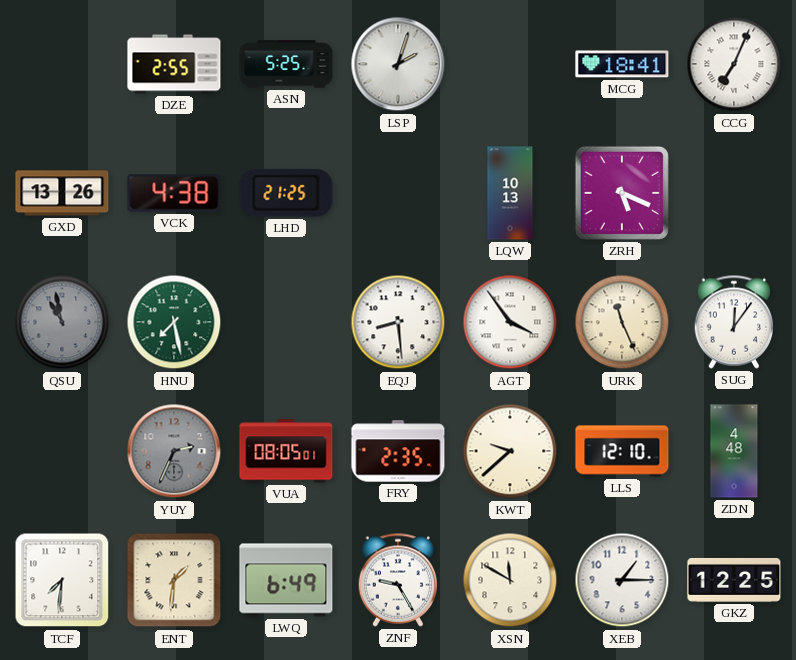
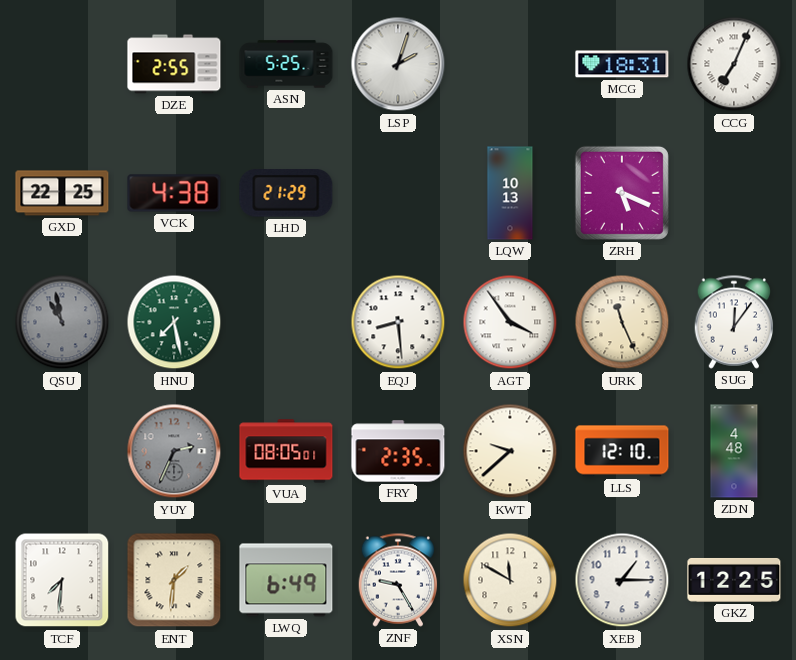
MCG: 18:41 -> 18:31
GXD: 13:26 -> 22:25
LHD: 21:25 -> 21:29
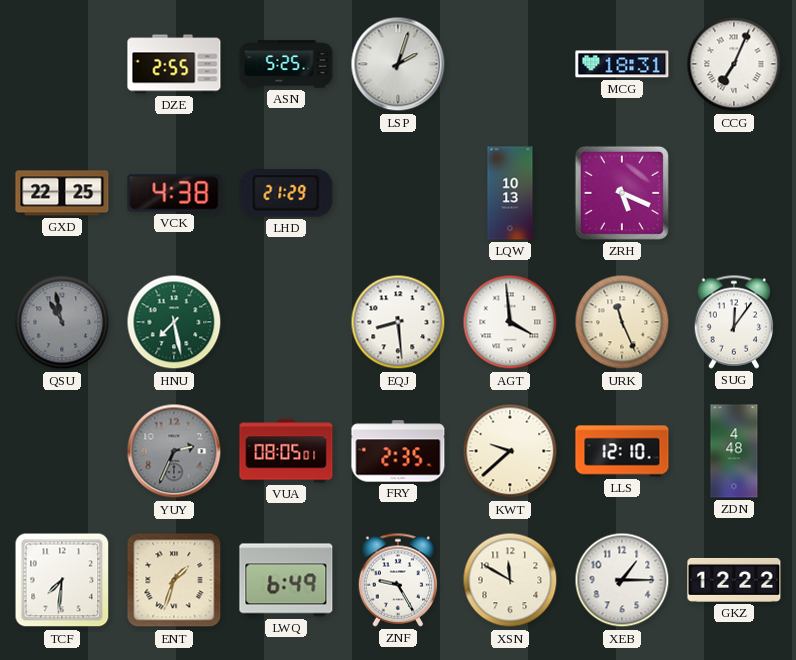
AGT: 3:54 -> 3:59
ENT: 1:31 -> 1:33
GKZ: 12:25 -> 12:22
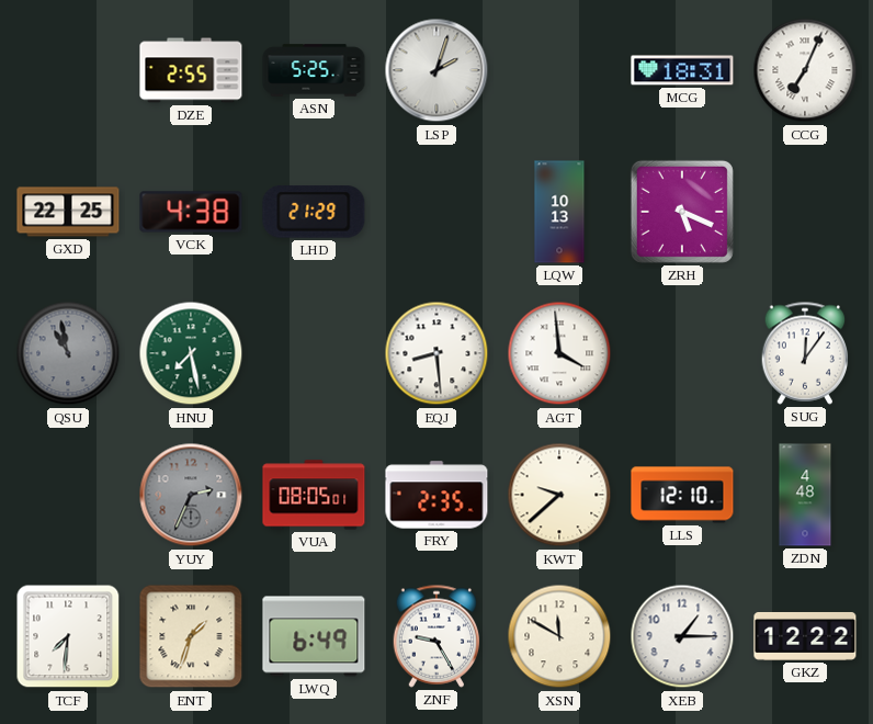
URK: 11:26 -> none
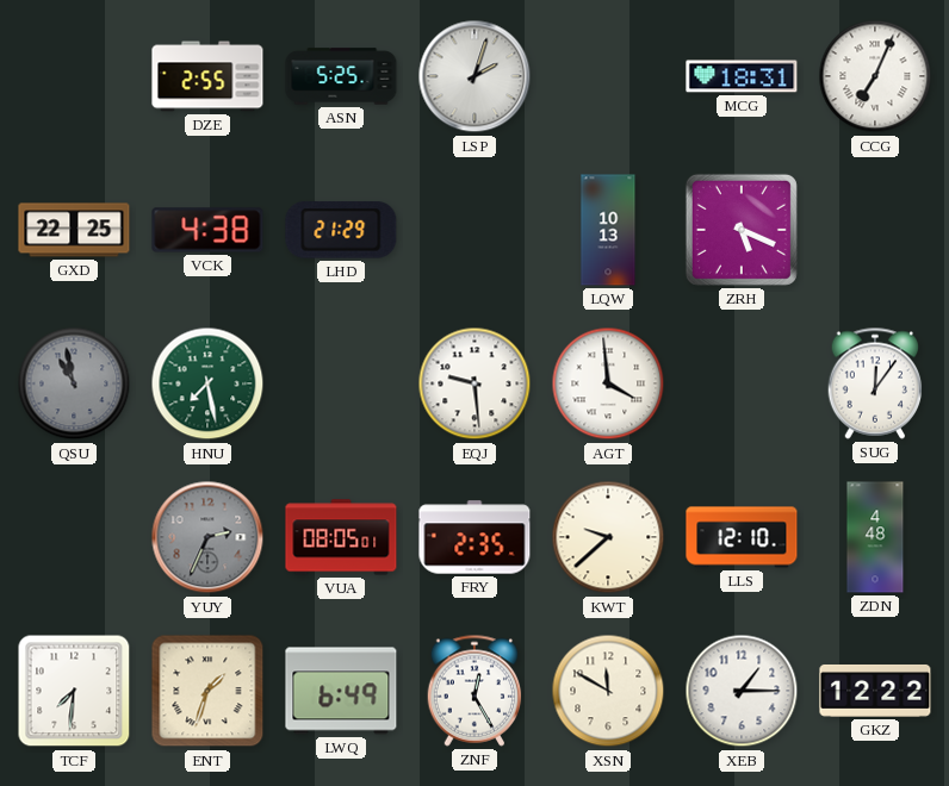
EQJ: 8:29 -> 9:29
ZNF: 9:25 -> 12:25
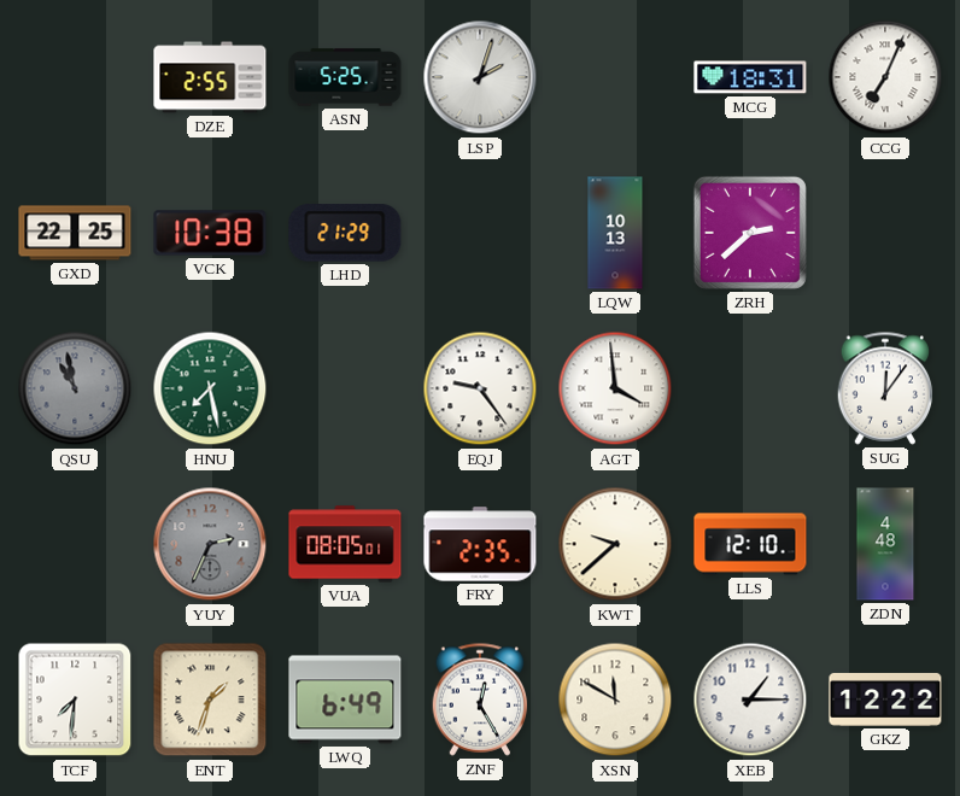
VCK: 4:38 -> 10:38
ZRH: 5:19 -> 2:38
EQJ: 9:29 -> 9:24
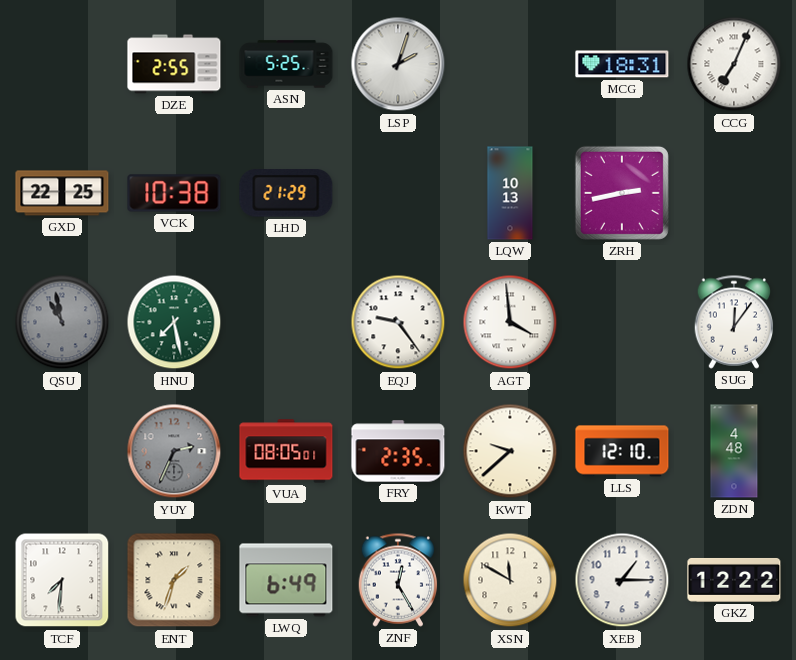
ZRH: 2:38 -> 2:43
